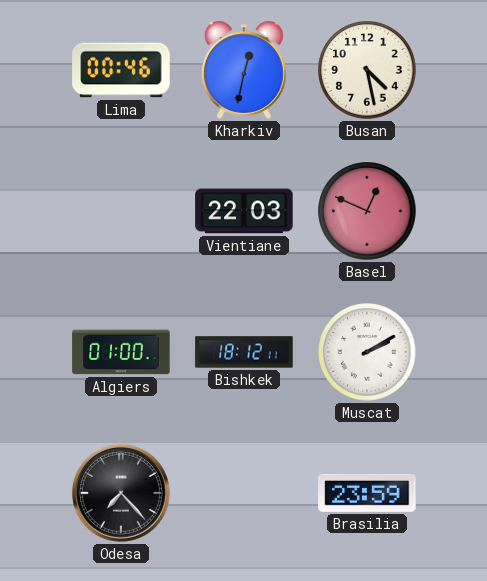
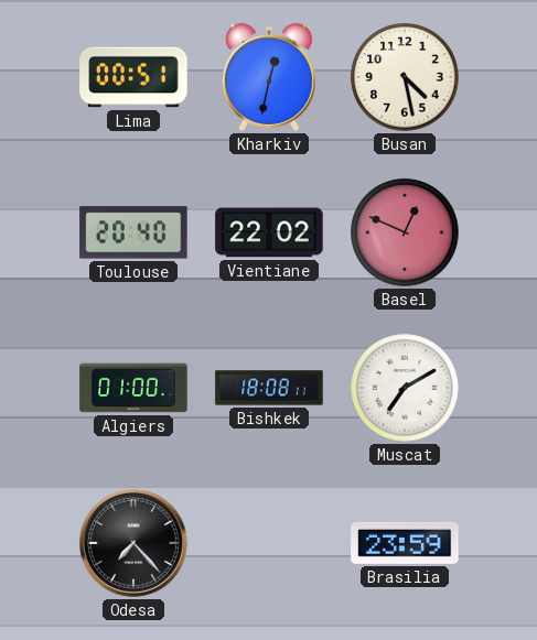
Lima: 00:46 -> 00:51
Toulouse: none -> 20:40
Vientiane: 22:03 -> 22:02
Bishkek: 18:12 -> 18:08
Muscat: 2:10 -> 7:10
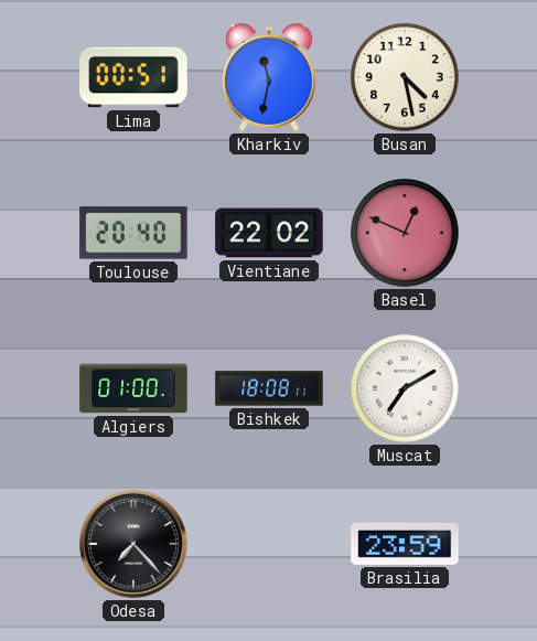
Kharkiv: 12:32 -> 11:32
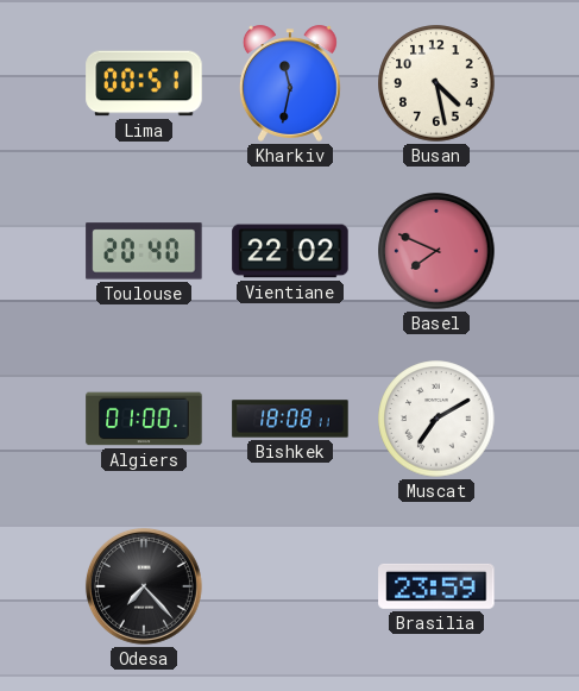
Basel: 12:49 -> 7:49
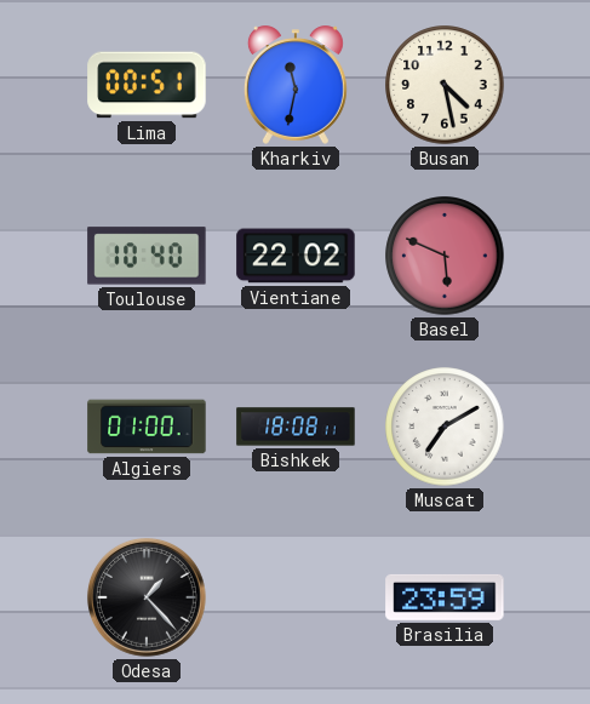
Toulouse: 20:40 -> 10:40
Basel: 7:49 -> 5:49
Odesa: 7:23 -> 1:23
